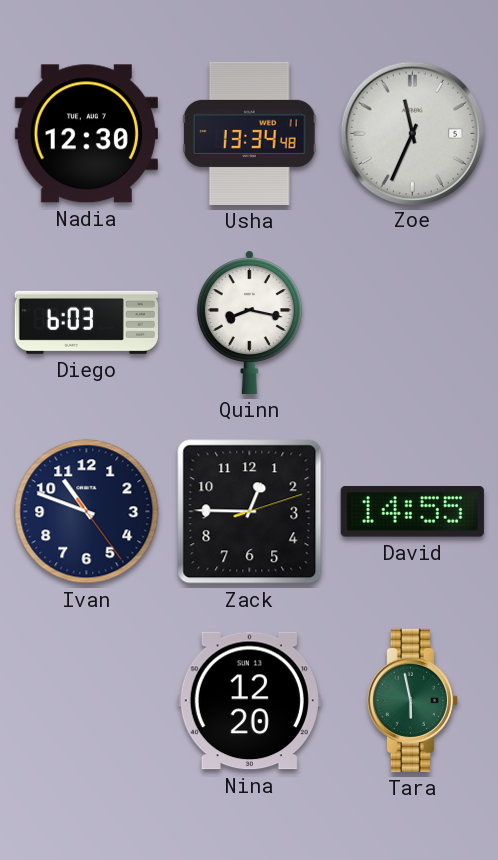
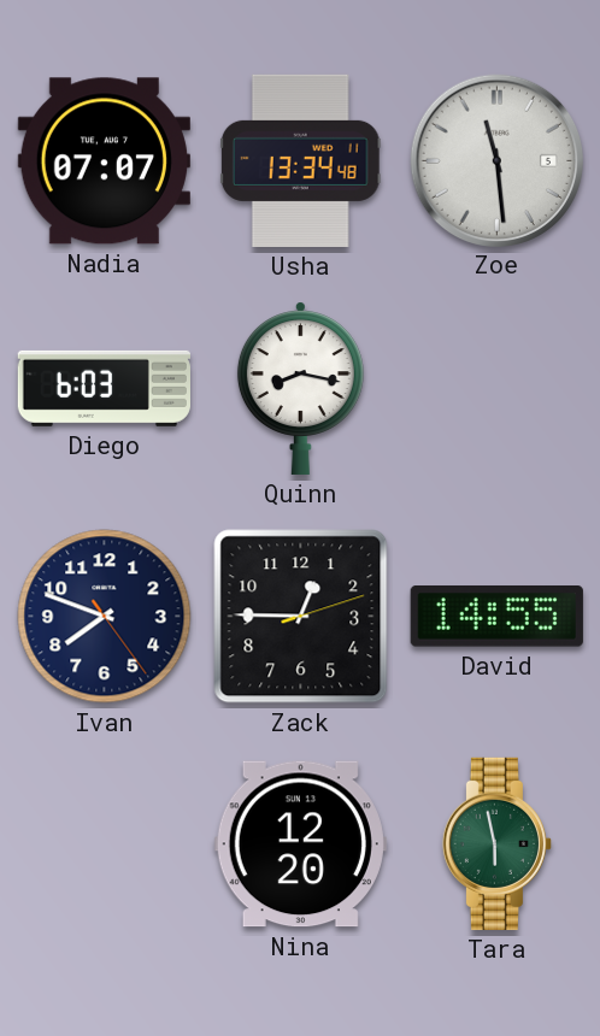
Nadia: 12:30 -> 07:07
Zoe: 11:34 -> 11:29
Ivan: 10:48 -> 7:48
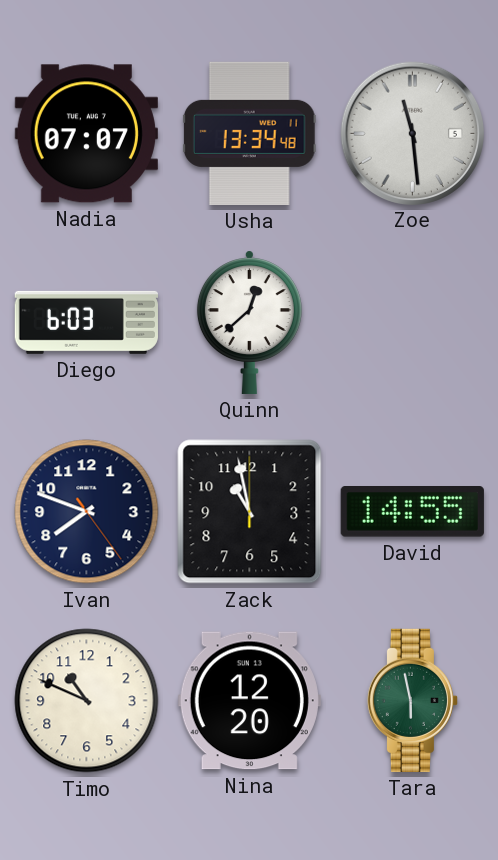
Quinn: 8:17 -> 12:38
Zack: 12:45 -> 10:58
Timo: none -> 10:49
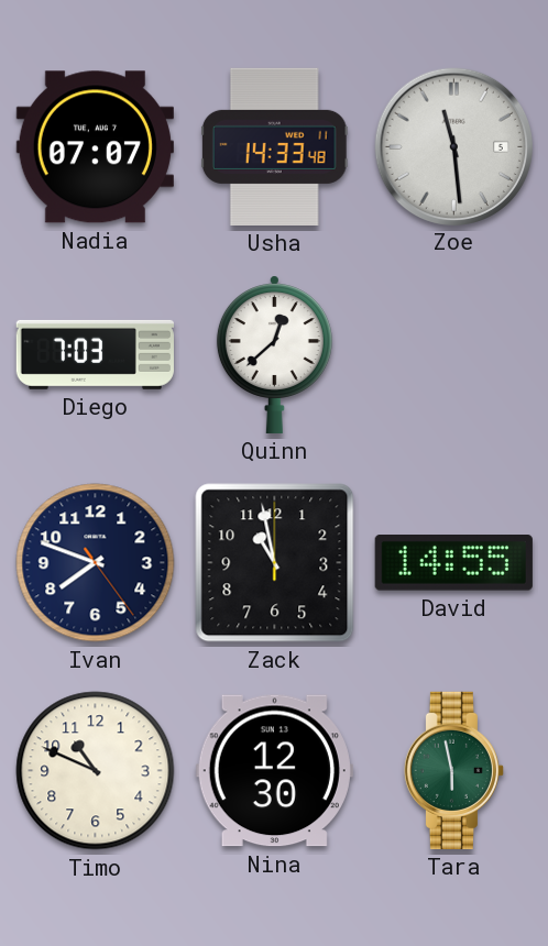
Usha: 13:34 -> 14:33
Diego: 6:03 -> 7:03
Nina: 12:20 -> 12:30
